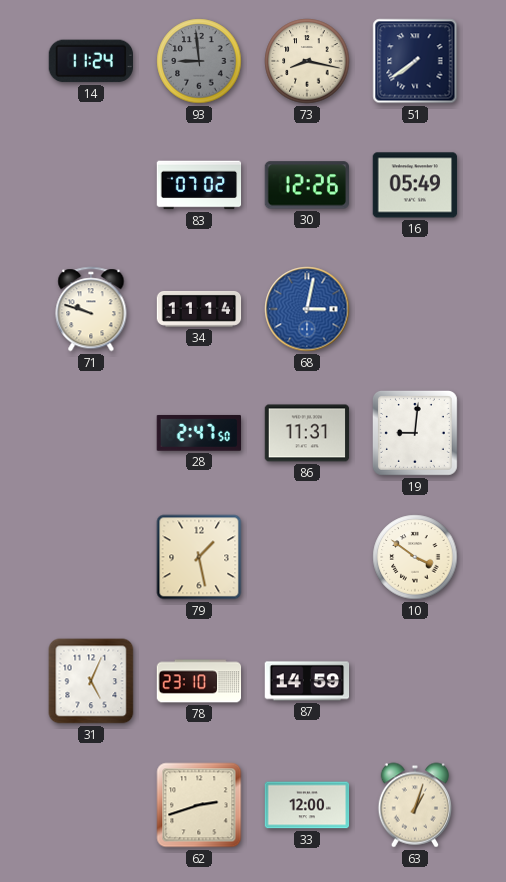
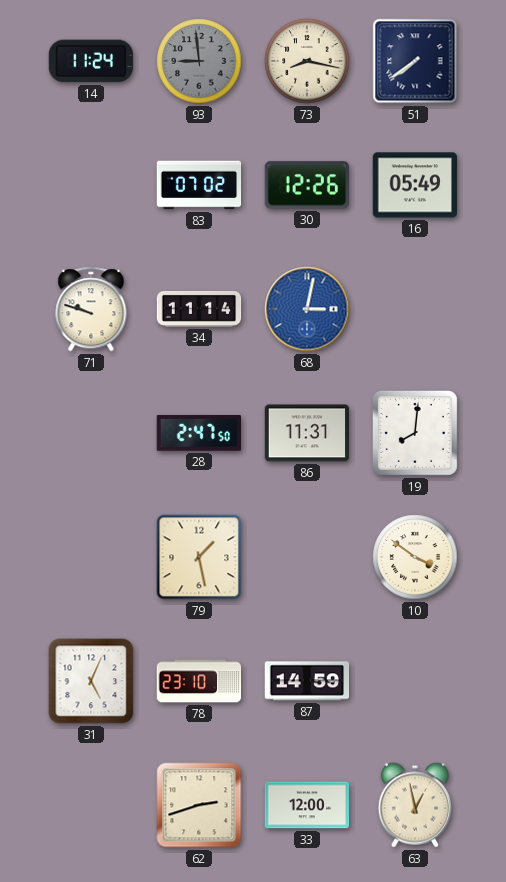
19: 9:01 -> 8:01
63: 1:03 -> 12:58
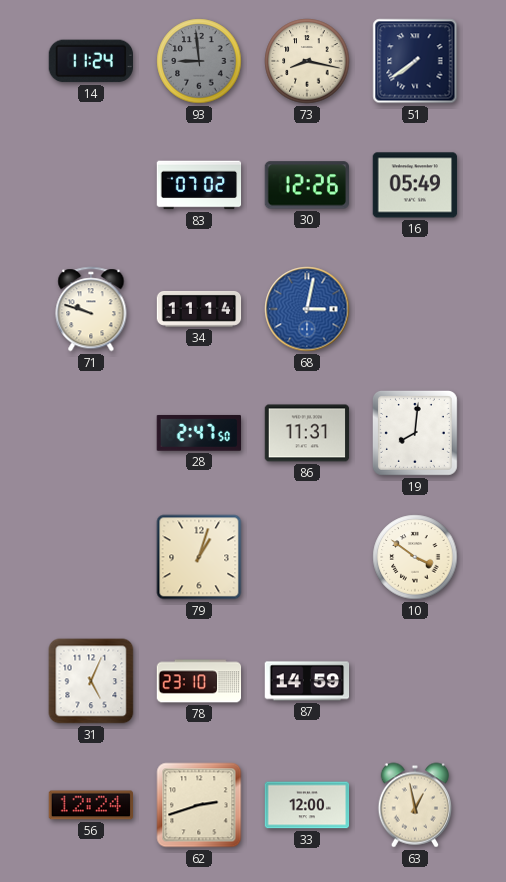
79: 1:28 -> 1:03
56: none -> 12:24
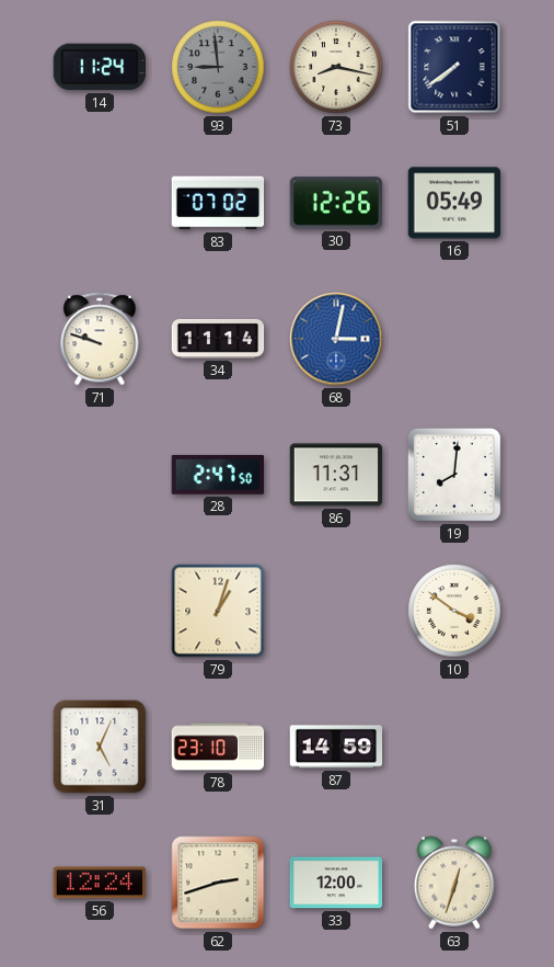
63: 12:58 -> 12:33
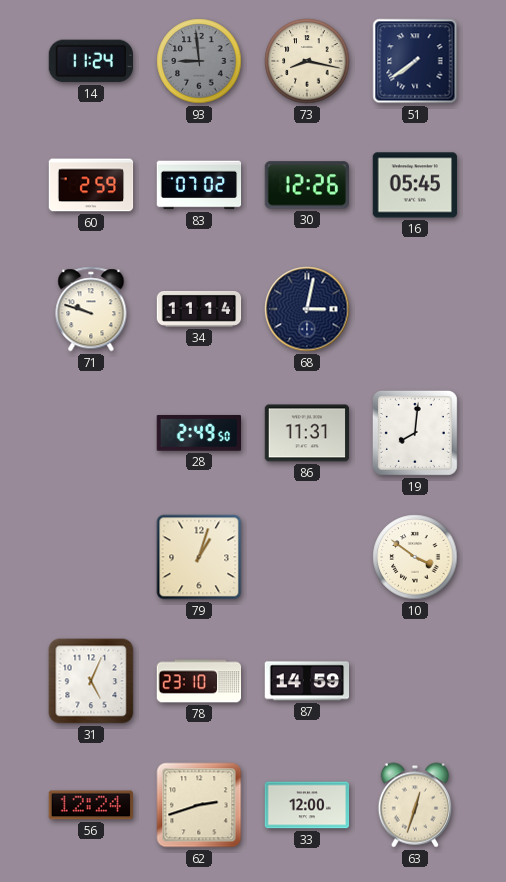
60: none -> 2:59
16: 05:49 -> 05:45
68 dial: blue -> navy
28: 2:47 -> 2:49
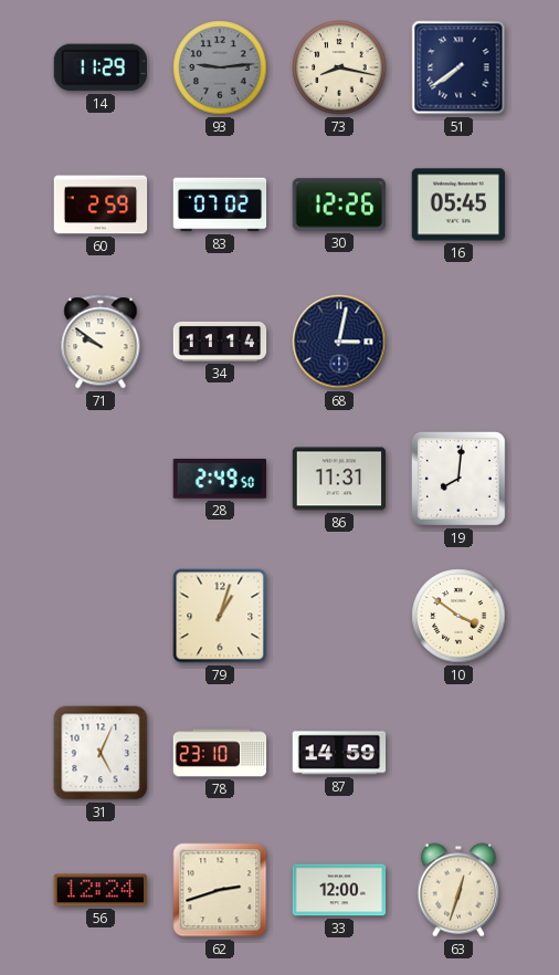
14: 11:24 -> 11:29
93: 8:59 -> 9:14
71: 9:48 -> 9:51
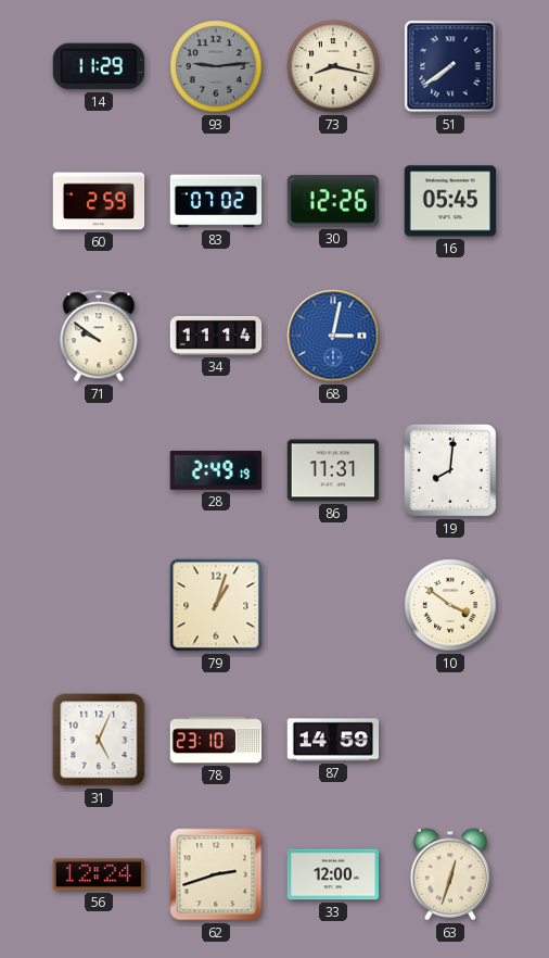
68 dial: navy -> blue
28: 2:49:50 -> 2:49:19
